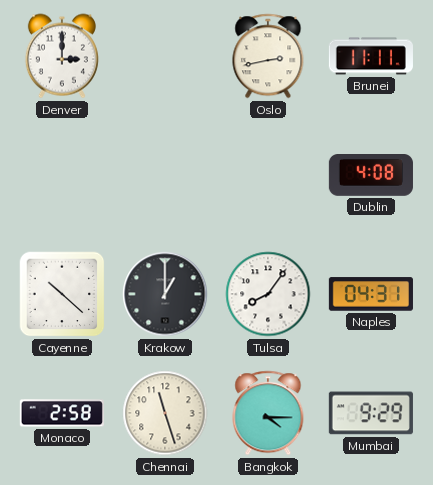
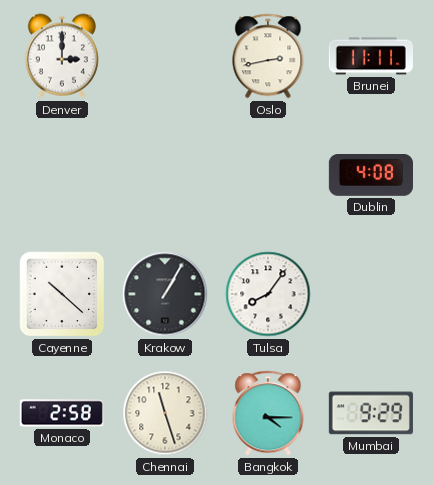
Krakow: 1:00 -> 1:05
Naples: 04:31 -> none
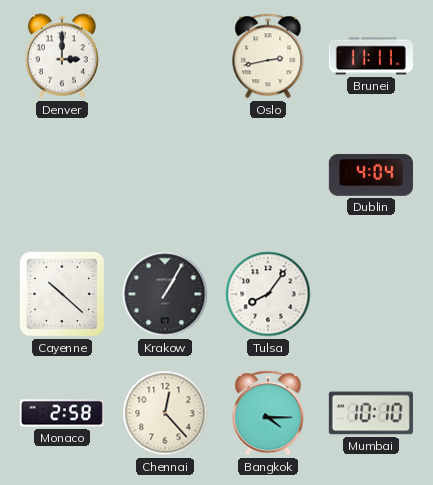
Dublin: 4:08 -> 4:04
Chennai: 11:27 -> 12:23
Mumbai: 9:29 -> 10:10
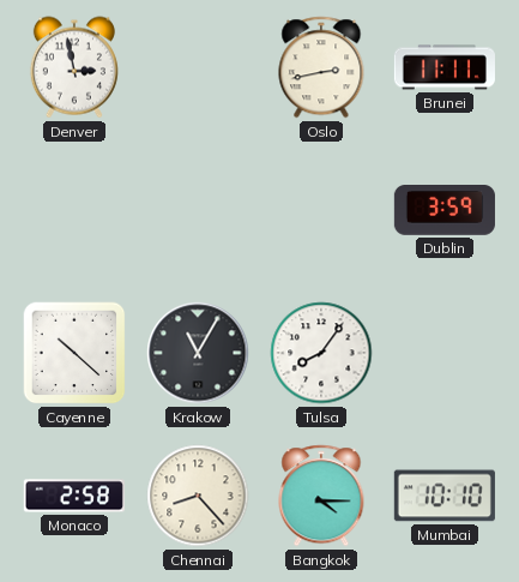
Denver: 3:00 -> 2:58
Dublin: 4:04 -> 3:59
Krakow: 1:05 -> 11:05
Chennai: 12:23 -> 8:23
